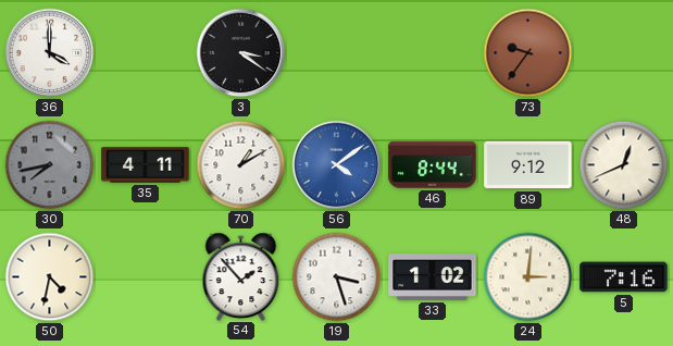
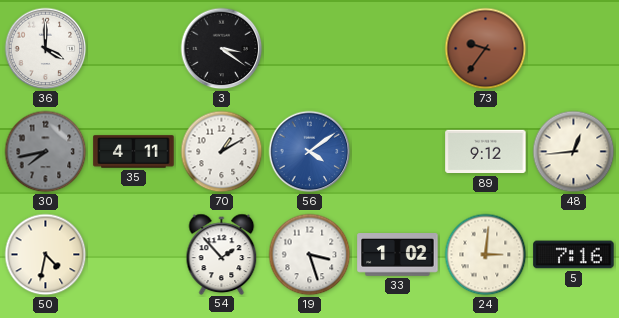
46: 8:44 -> none
48: 12:41 -> 12:44
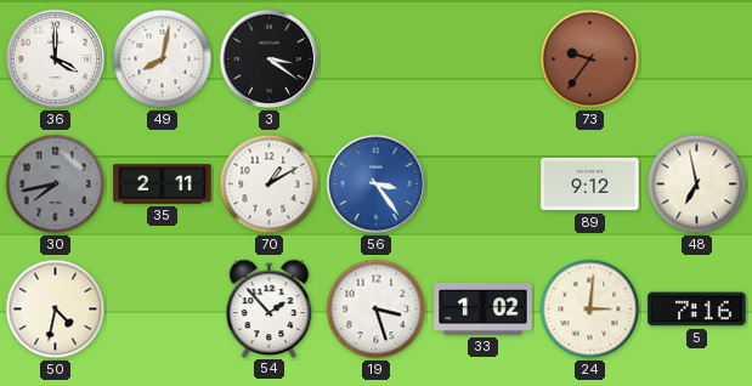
49: none -> 8:02
35: 4:11 -> 2:11
56: 4:09 -> 3:24
48: 12:44 -> 6:58
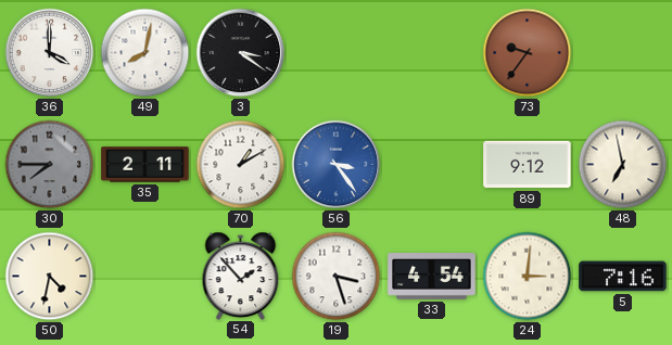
30: 7:43 -> 7:45
33: 1:02 -> 4:54
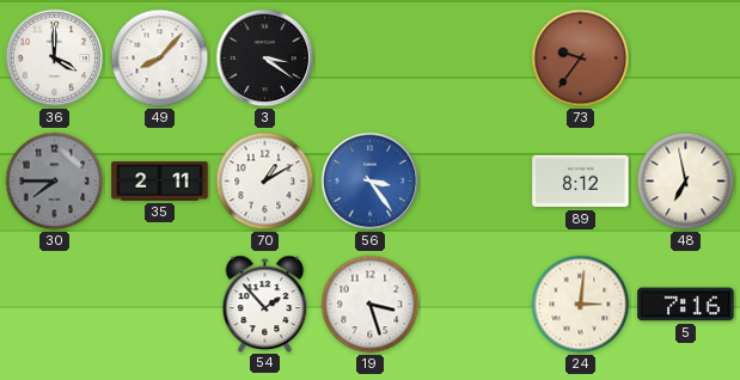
49: 8:02 -> 8:07
89: 9:12 -> 8:12
50: 4:32 -> none
33: 4:54 -> none
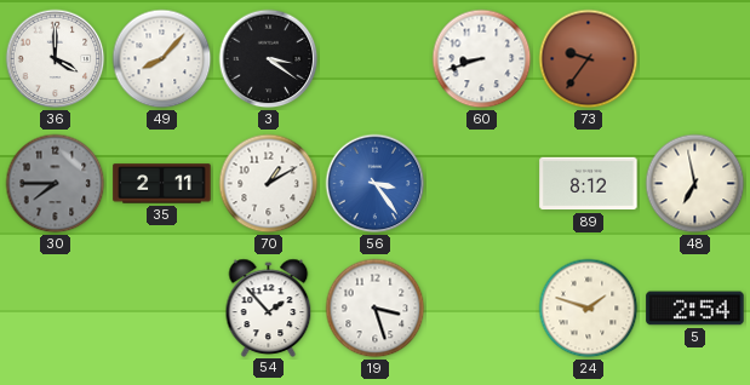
60: none -> 8:42
24: 3:01 -> 1:48
5: 7:16 -> 2:54
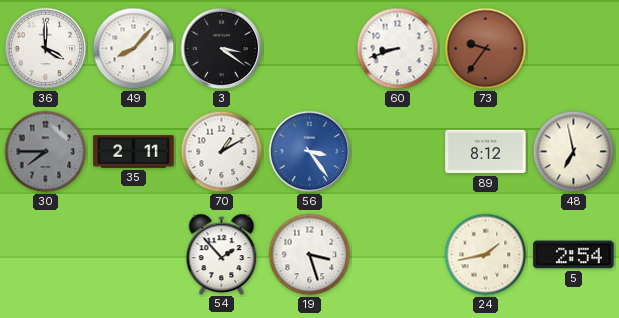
24: 1:48 -> 1:43
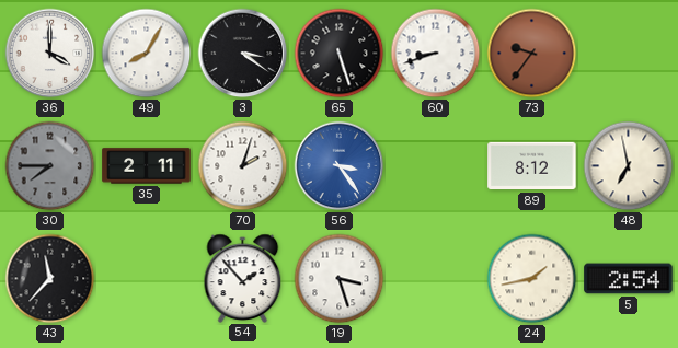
49: 8:07 -> 8:05
65: none -> 5:27
70: 1:10 -> 2:03
43: none -> 11:37
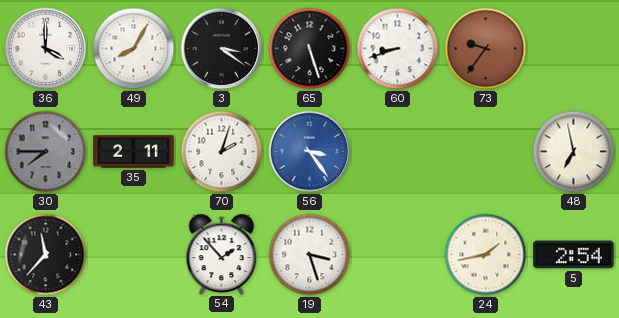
89: 8:12 -> none
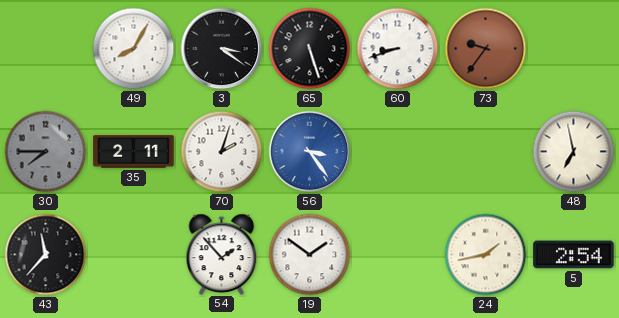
36: 4:00 -> none
19: 3:27 -> 1:51
